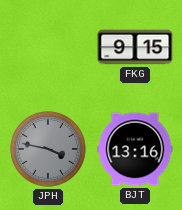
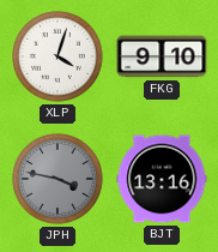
XLP: none -> 4:03
FKG: 9:15 -> 9:10
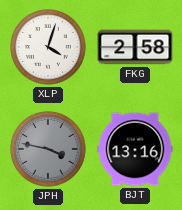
FKG: 9:10 -> 2:58
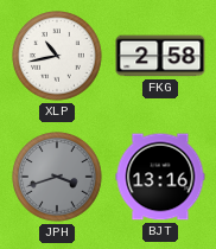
XLP: 4:03 -> 10:43
JPH: 3:47 -> 3:42
